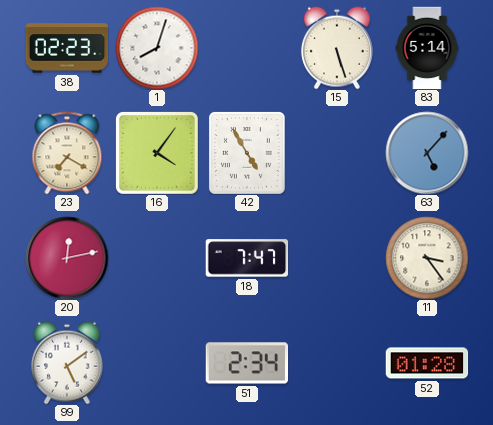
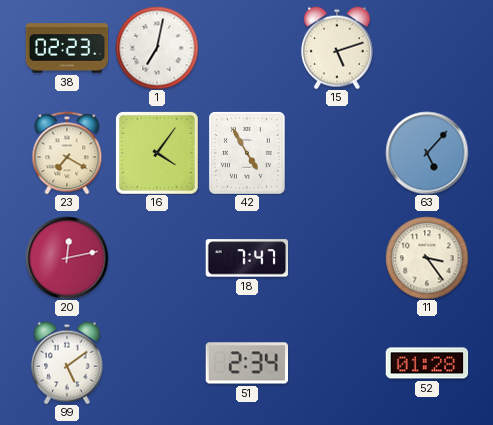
1: 8:03 -> 7:02
15: 5:27 -> 5:12
83: 5:14 -> none
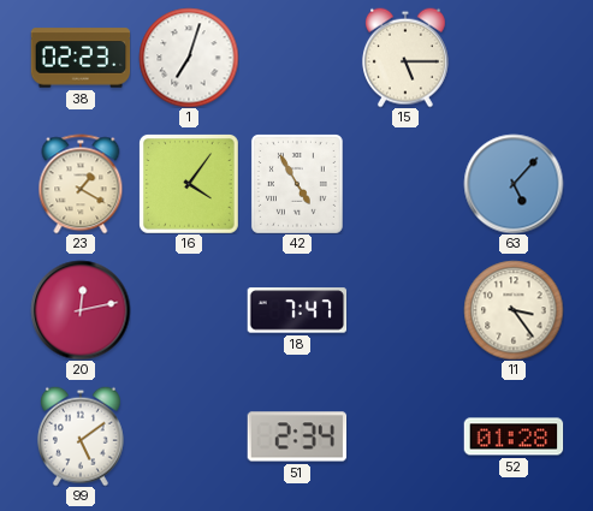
1: 7:02 -> 7:03
15: 5:12 -> 5:15
23: 7:20 -> 1:20
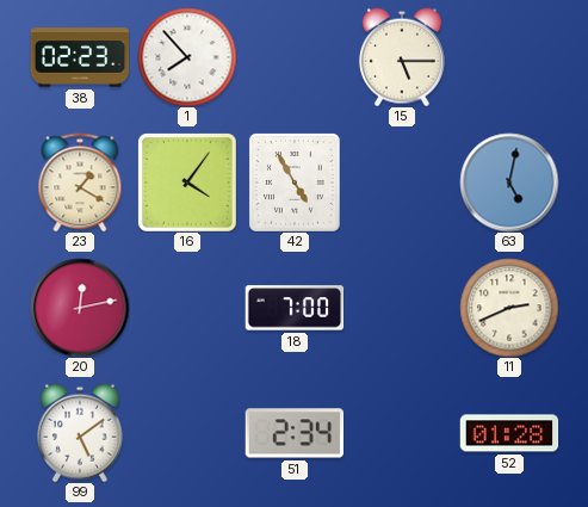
1: 7:03 -> 7:53
63: 5:07 -> 5:02
18: 7:47 -> 7:00
11: 3:24 -> 2:41
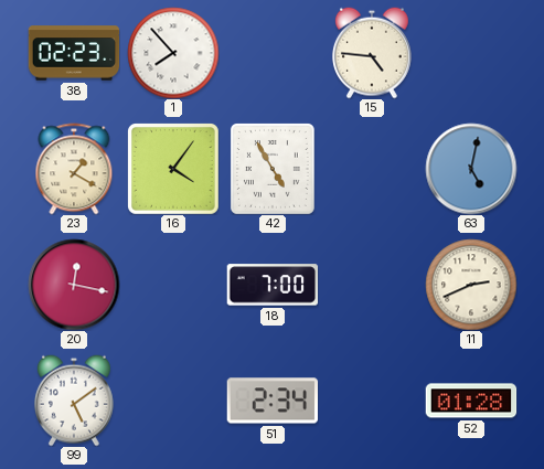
15: 5:15 -> 4:46
20: 12:13 -> 12:17
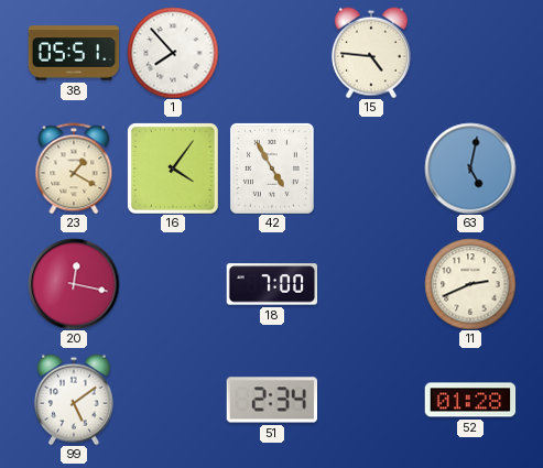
38: 02:23 -> 05:51
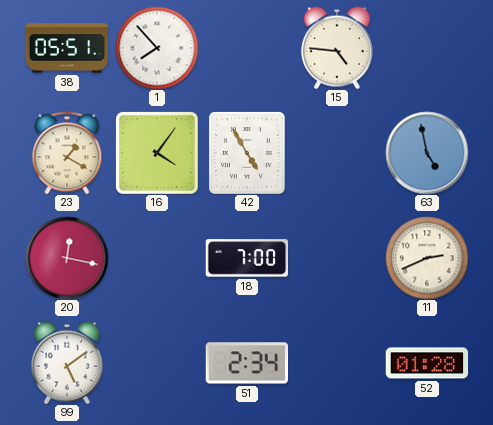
63: 5:02 -> 4:58
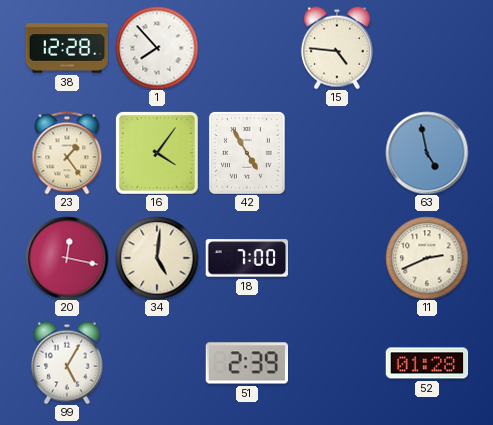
38: 05:51 -> 12:28
23: 1:20 -> 1:24
34: none -> 5:01
99: 5:09 -> 5:05
51: 2:34 -> 2:39
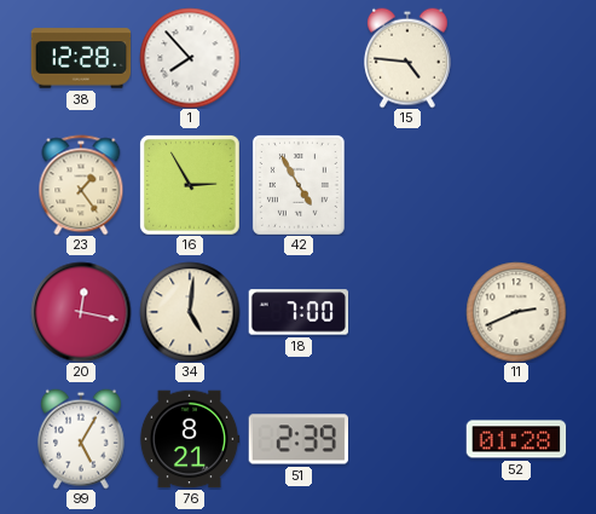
16: 4:06 -> 2:55
63: 4:58 -> none
76: none -> 8:21
